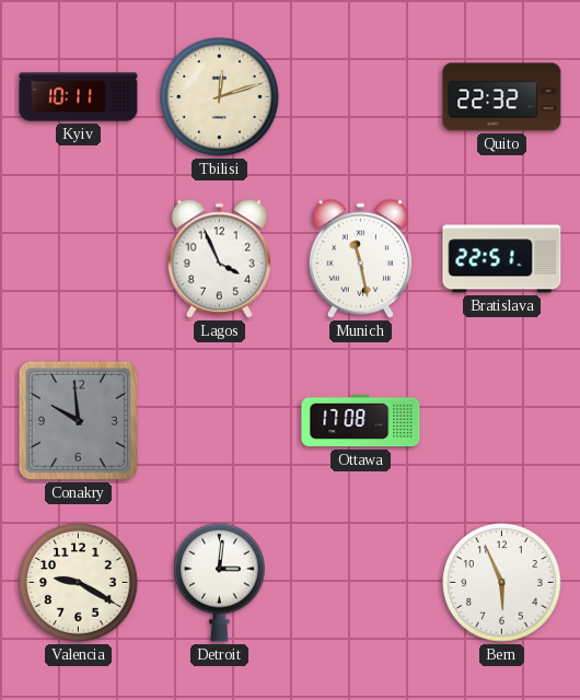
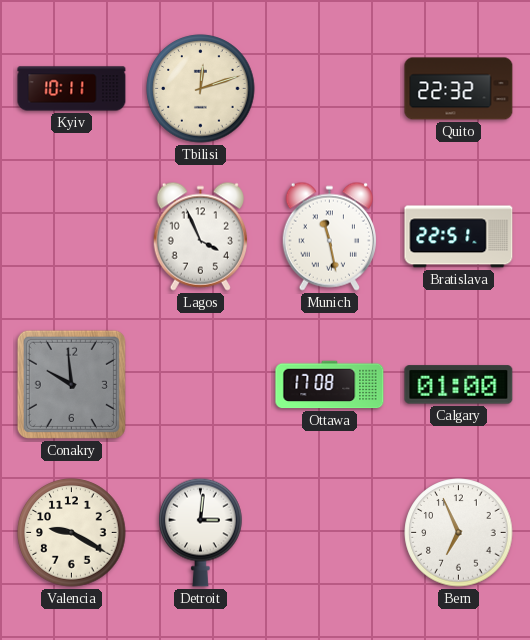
Calgary: none -> 01:00
Bern: 5:56 -> 6:56
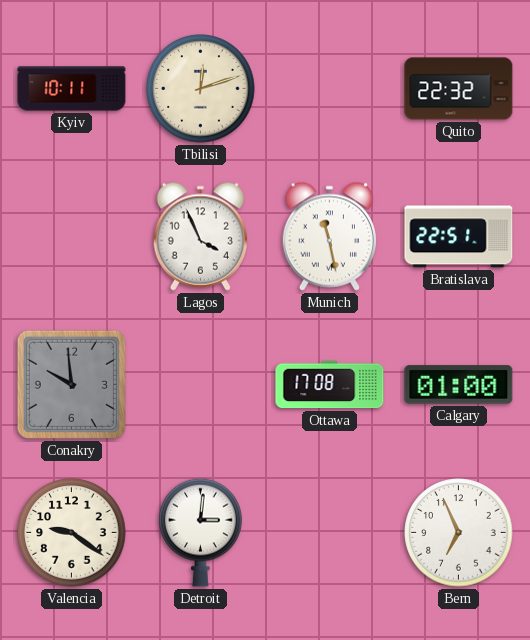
Valencia: 9:20 -> 9:21
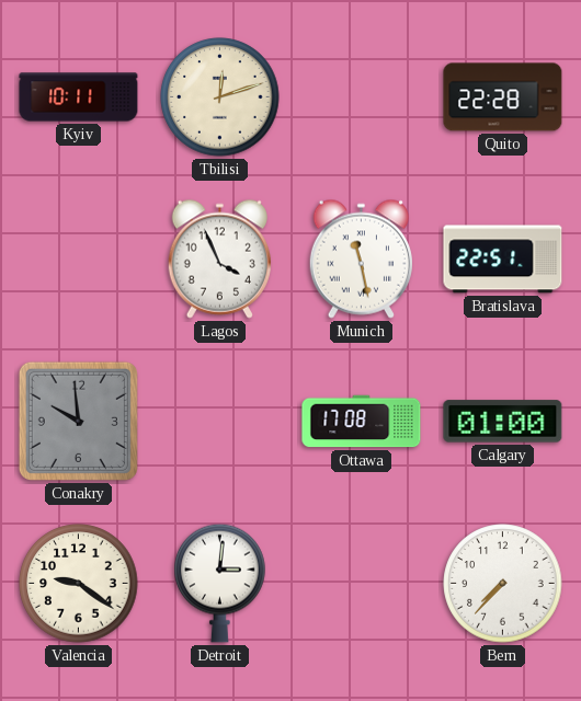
Quito: 22:32 -> 22:28
Bern: 6:56 -> 7:37
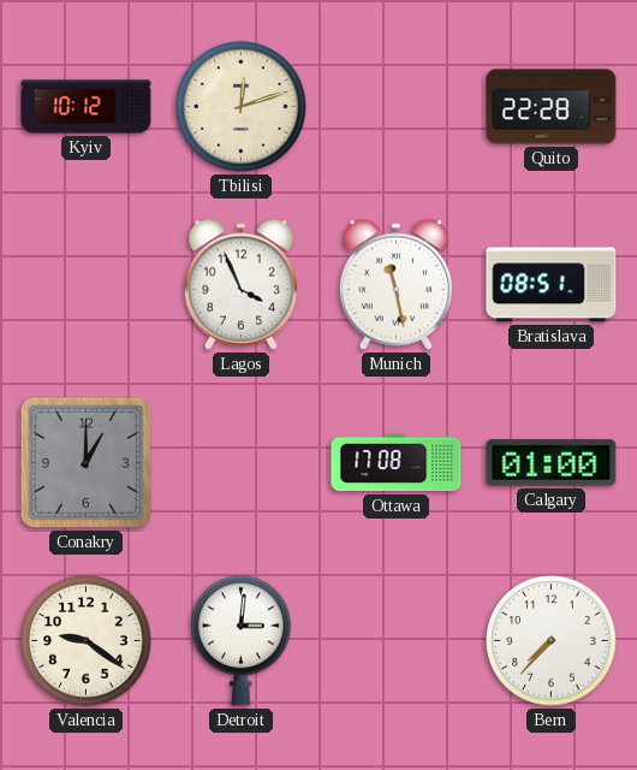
Kyiv: 10:11 -> 10:12
Bratislava: 22:51 -> 08:51
Conakry: 9:59 -> 1:00
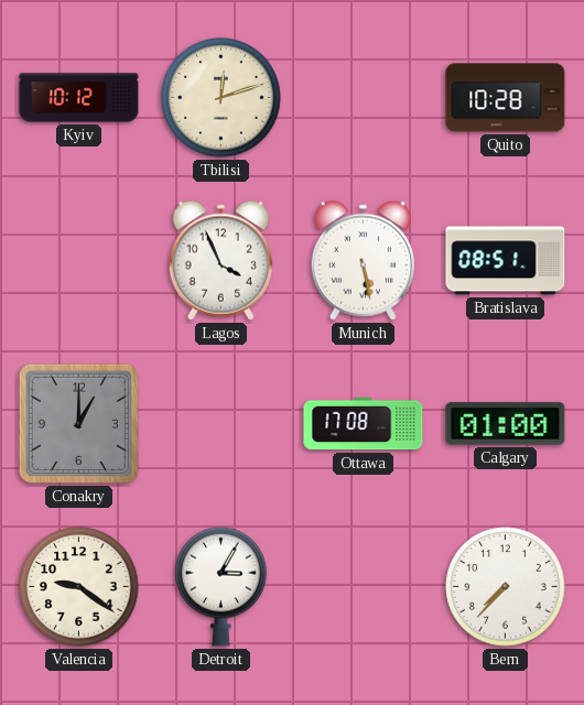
Quito: 22:28 -> 10:28
Munich: 11:28 -> 5:28
Detroit: 3:01 -> 3:05
